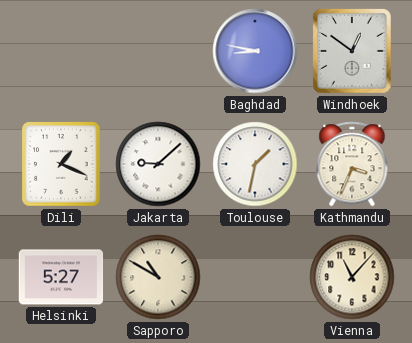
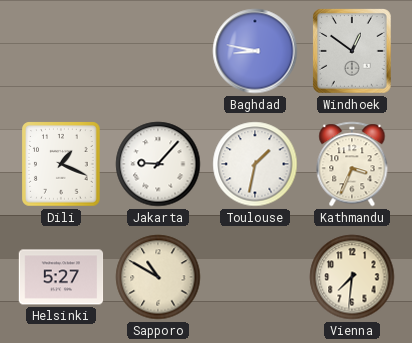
Jakarta: 9:08 -> 9:07
Vienna: 11:07 -> 7:31
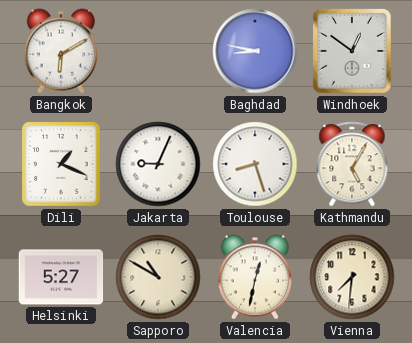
Bangkok: none -> 6:10
Jakarta: 9:07 -> 9:04
Toulouse: 1:32 -> 8:27
Kathmandu: 3:34 -> 5:05
Valencia: none -> 12:32
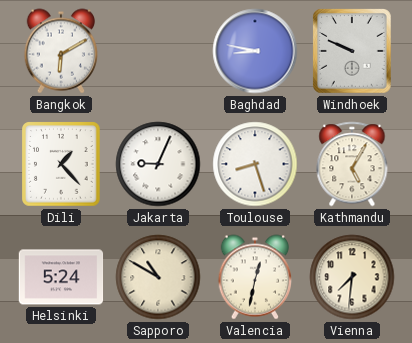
Windhoek: 12:51 -> 9:49
Dili: 1:19 -> 1:23
Helsinki: 5:27 -> 5:24
